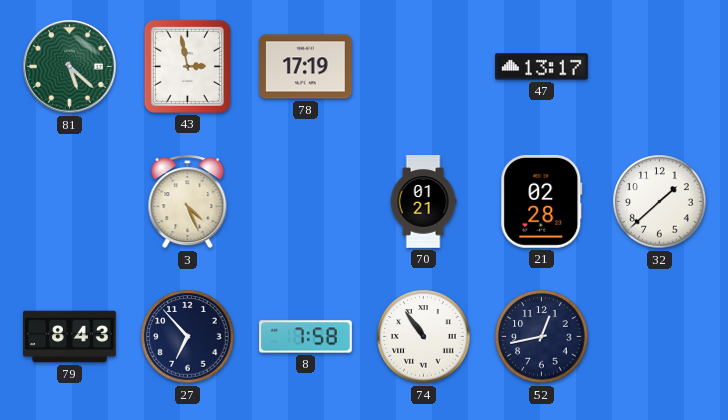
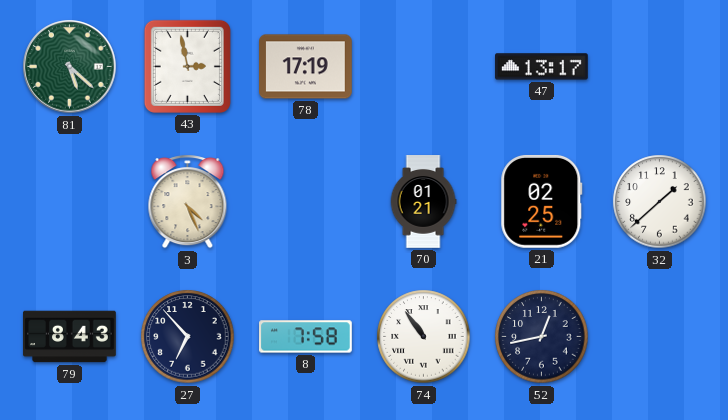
21: 02:28 -> 02:25
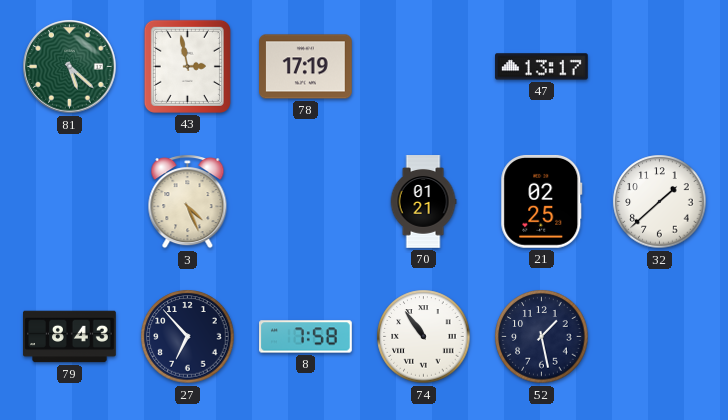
52: 12:43 -> 1:28
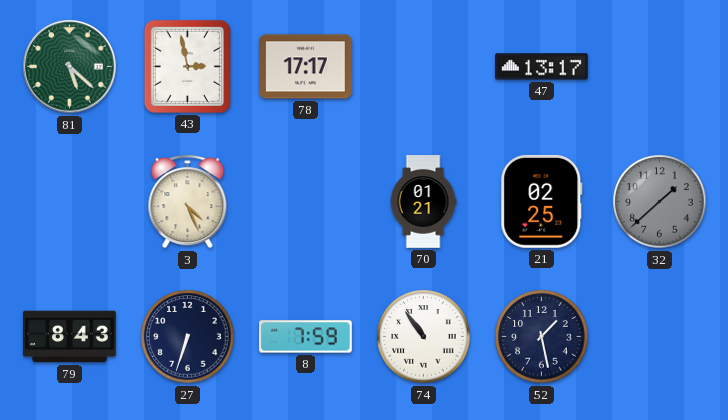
78: 17:19 -> 17:17
32 dial: white -> grey
27: 6:53 -> 6:33
8: 7:58 -> 7:59
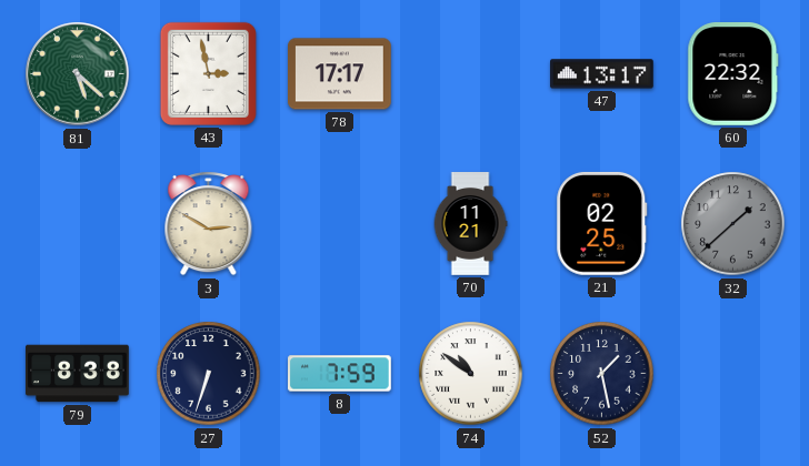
60: none -> 22:32
3: 4:26 -> 2:50
70: 01:21 -> 11:21
79: 8:43 -> 8:38
74: 10:54 -> 10:51
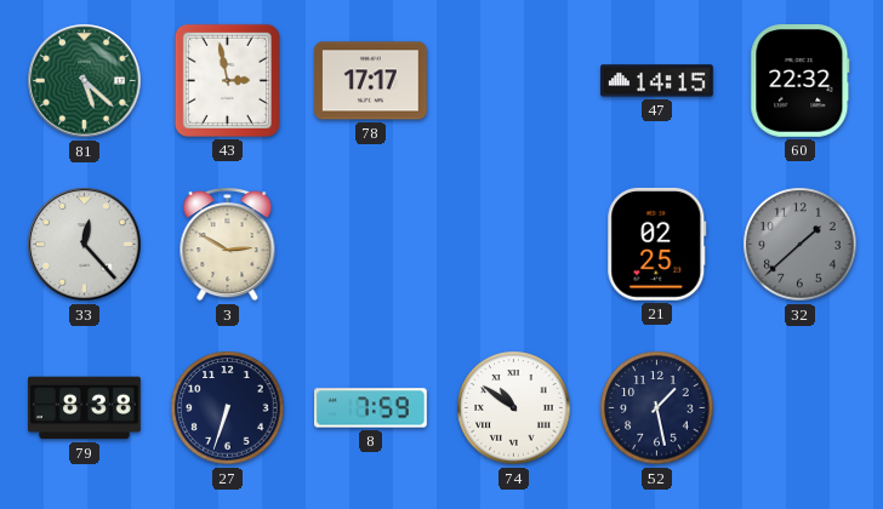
47: 13:17 -> 14:15
33: none -> 12:23
70: 11:21 -> none
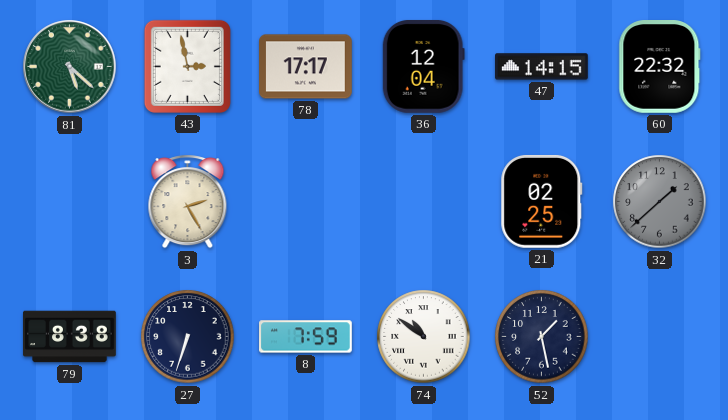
36: none -> 12:04
33: 12:23 -> none
3: 2:50 -> 2:25
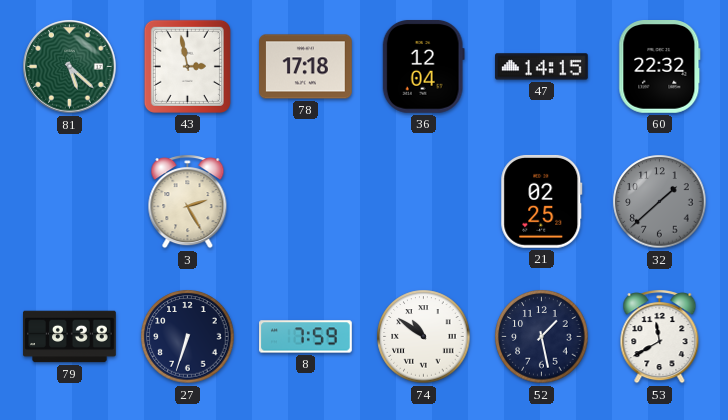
78: 17:17 -> 17:18
53: none -> 11:40
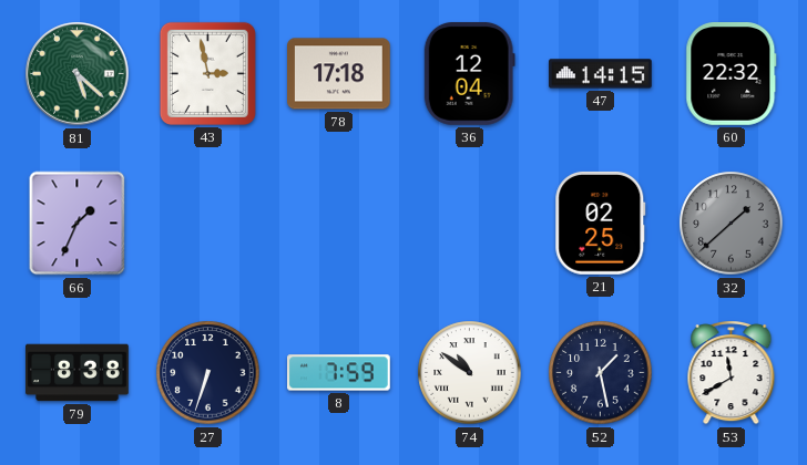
66: none -> 1:34
3: 2:25 -> none
